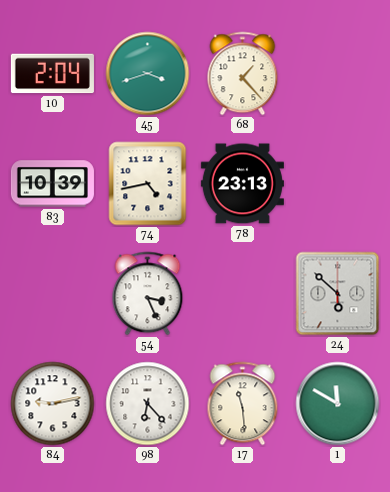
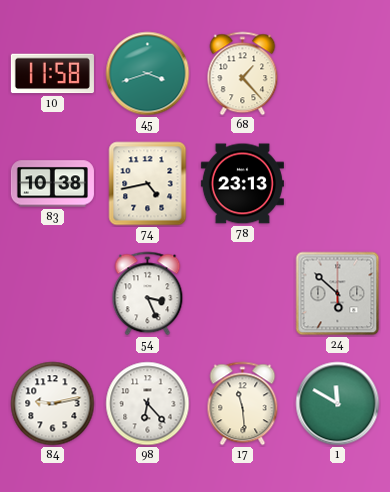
10: 2:04 -> 11:58
83: 10:39 -> 10:38
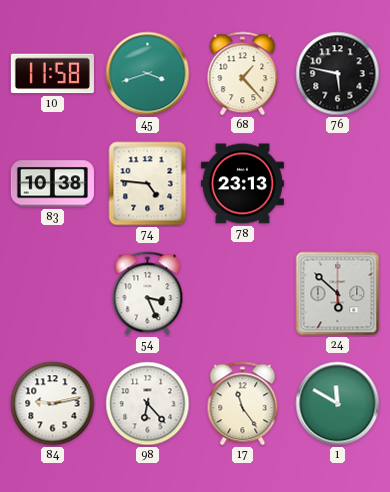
76: none -> 5:47
74: 4:43 -> 4:46
17: 11:29 -> 11:24
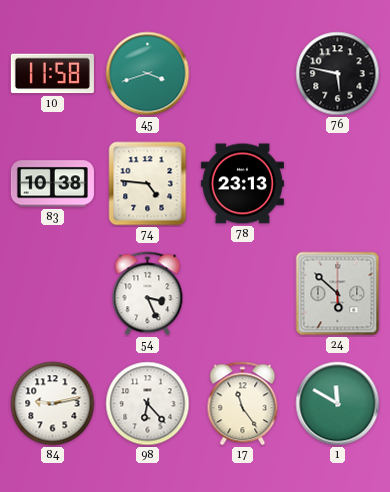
68: 1:23 -> none
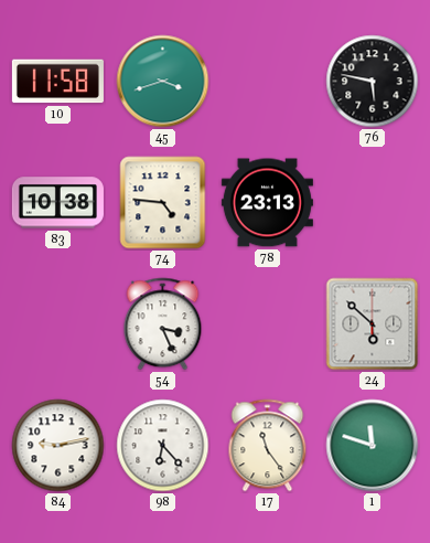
1: 11:50 -> 11:48
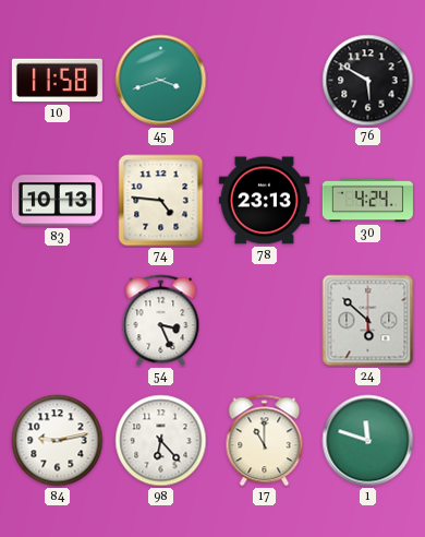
76: 5:47 -> 5:50
83: 10:38 -> 10:13
30: none -> 4:24
17: 11:24 -> 11:00
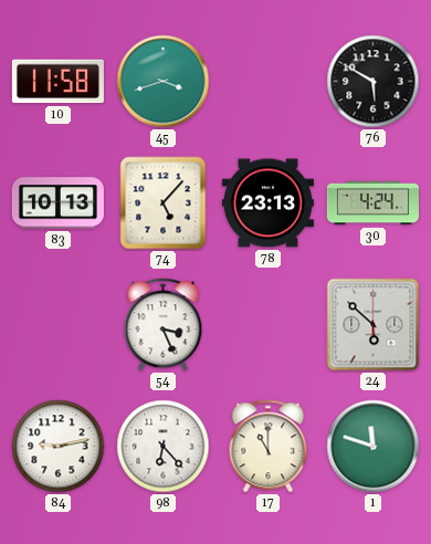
74: 4:46 -> 5:07
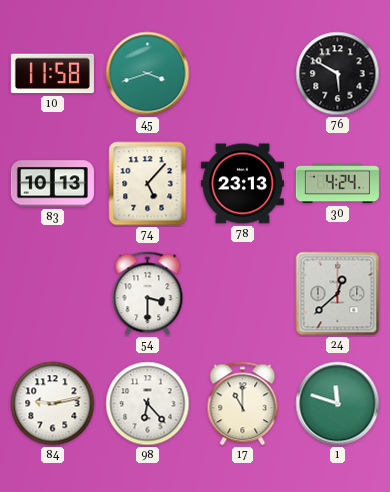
54: 3:26 -> 3:30
24: 5:52 -> 12:38
